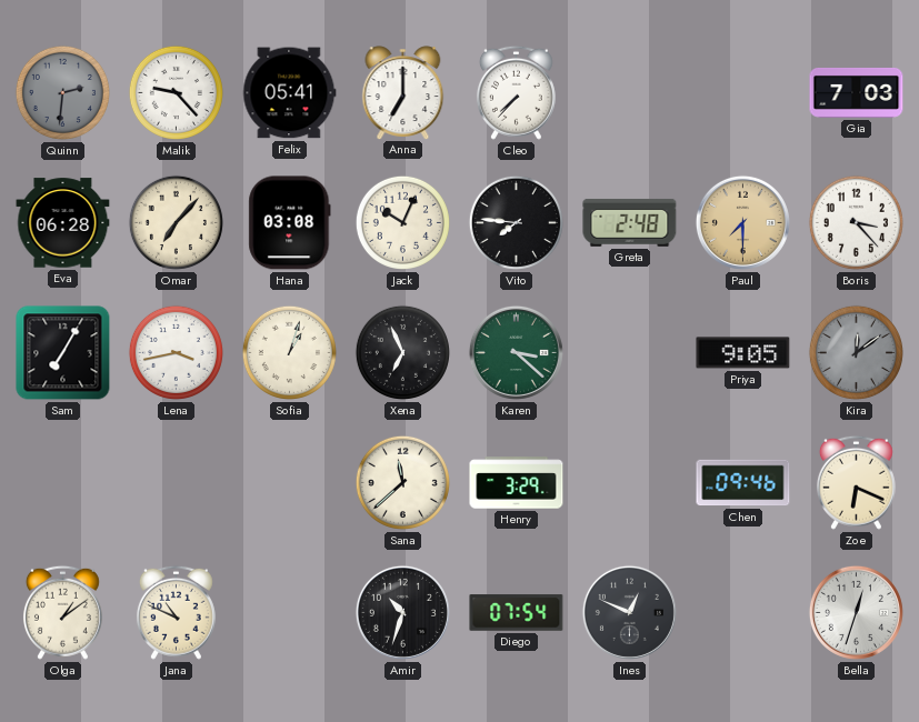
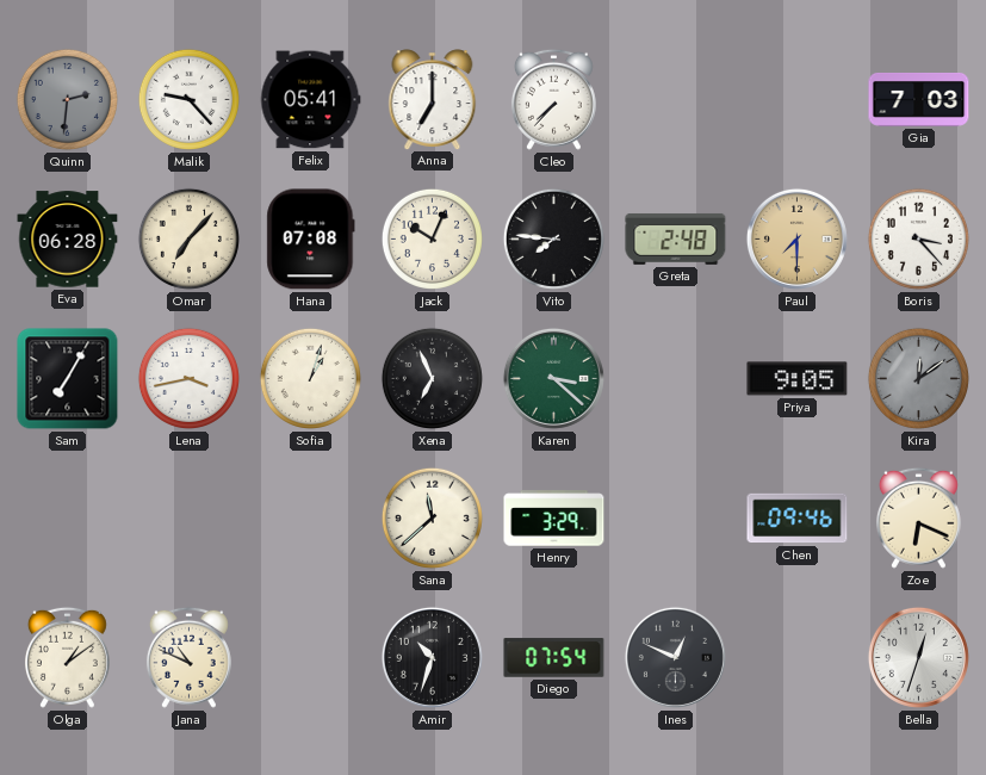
Hana: 03:08 -> 07:08
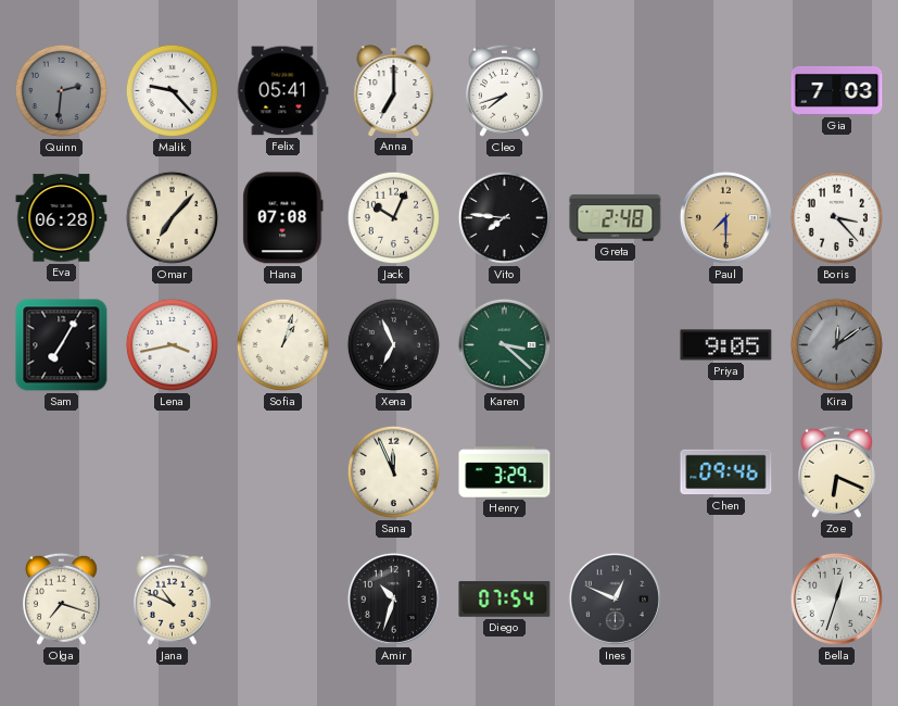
Cleo: 7:37 -> 7:42
Sana: 11:38 -> 11:56
Olga: 1:09 -> 7:18
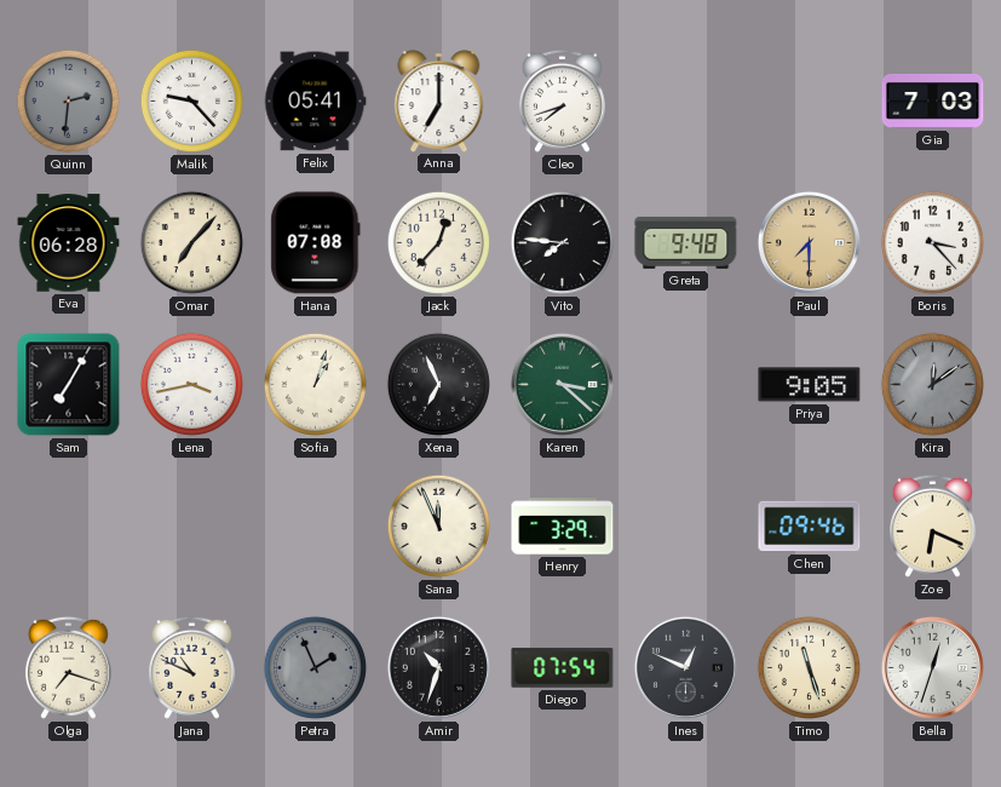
Jack: 10:04 -> 12:37
Greta: 2:48 -> 9:48
Petra: none -> 1:56
Timo: none -> 11:27
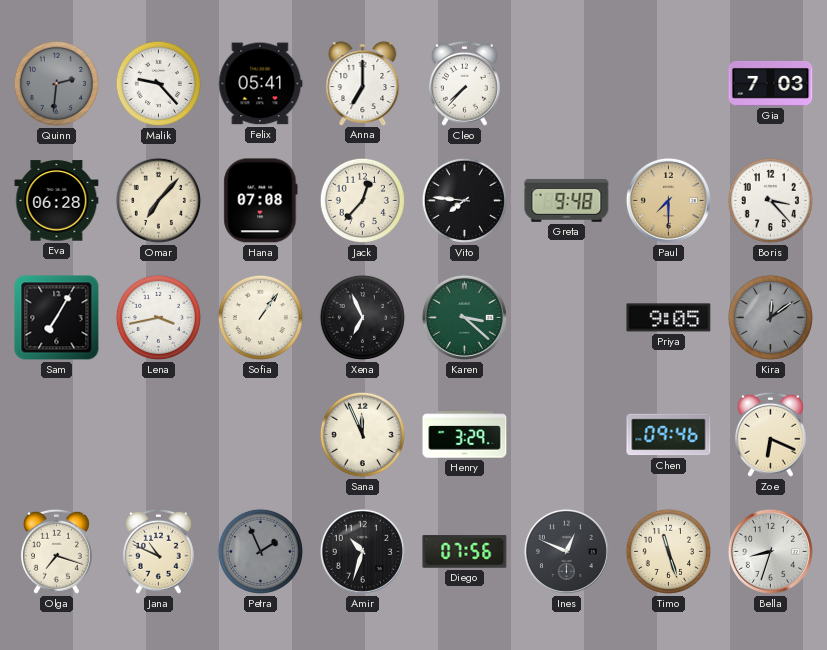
Cleo: 7:42 -> 7:37
Sofia: 1:03 -> 1:06
Diego: 07:54 -> 07:56
Bella: 12:33 -> 8:33
